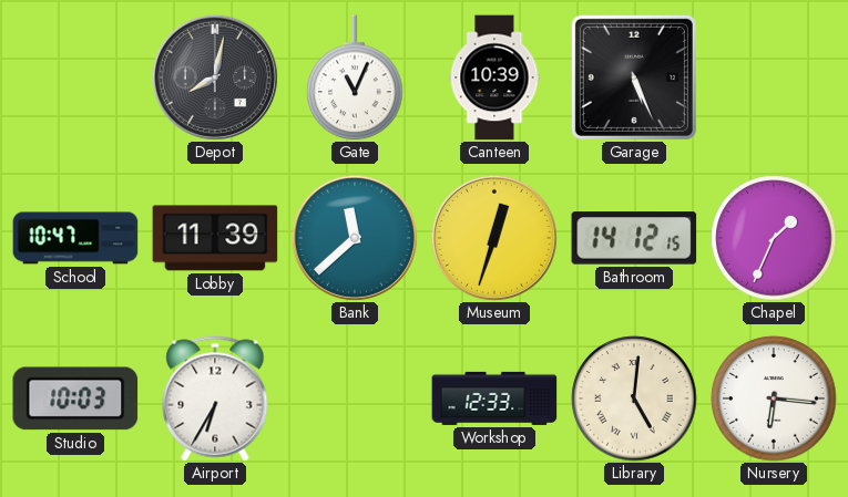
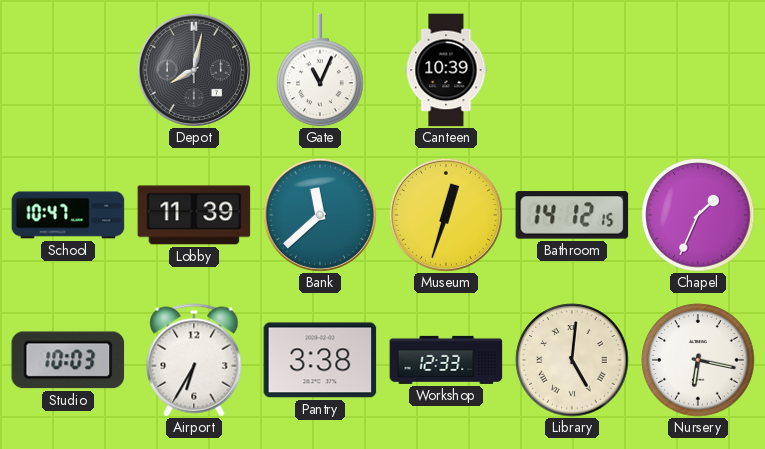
Garage: 5:26 -> none
Pantry: none -> 3:38
Nursery: 6:16 -> 6:17
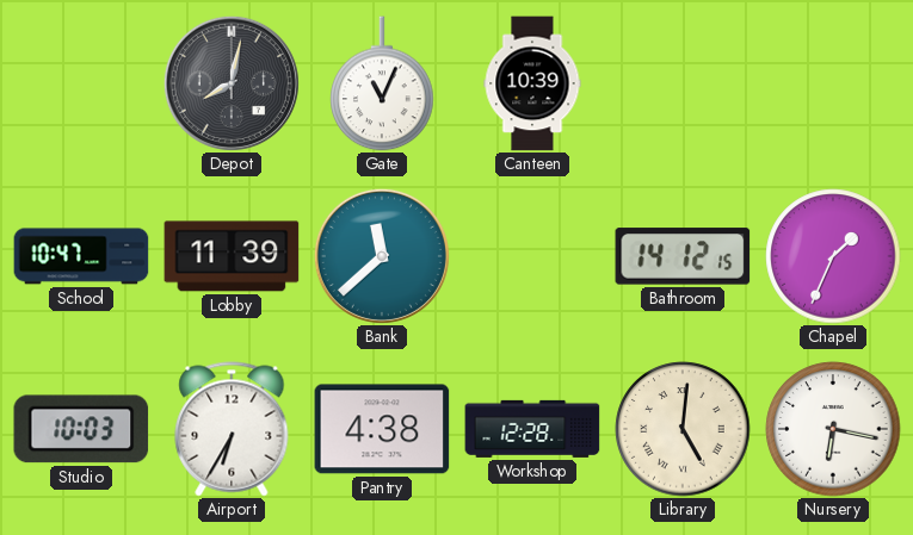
Museum: 12:33 -> none
Pantry: 3:38 -> 4:38
Workshop: 12:33 -> 12:28
